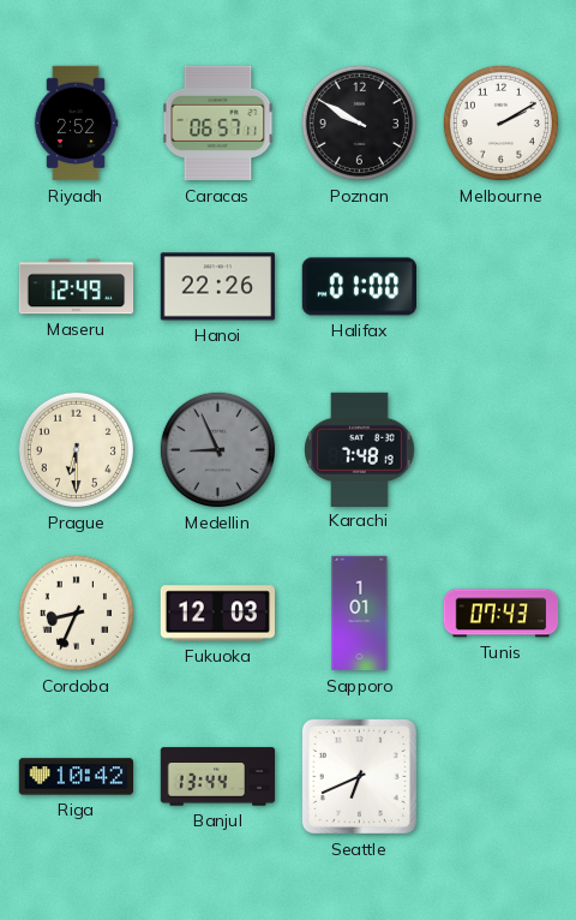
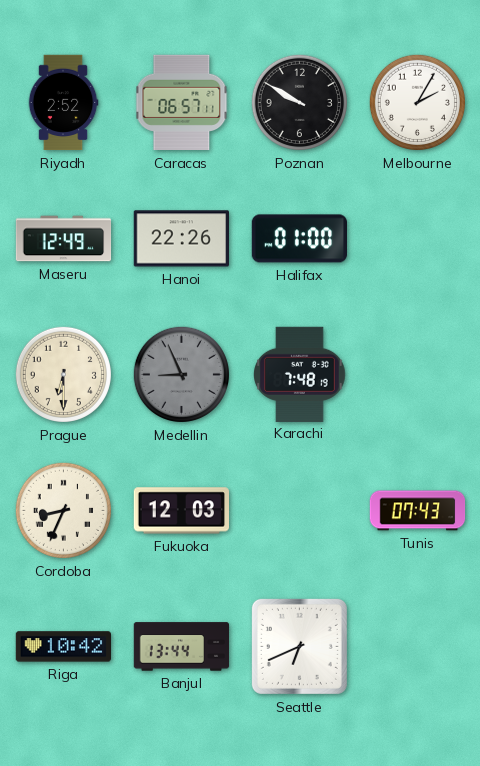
Melbourne: 2:10 -> 2:05
Sapporo: 1:01 -> none
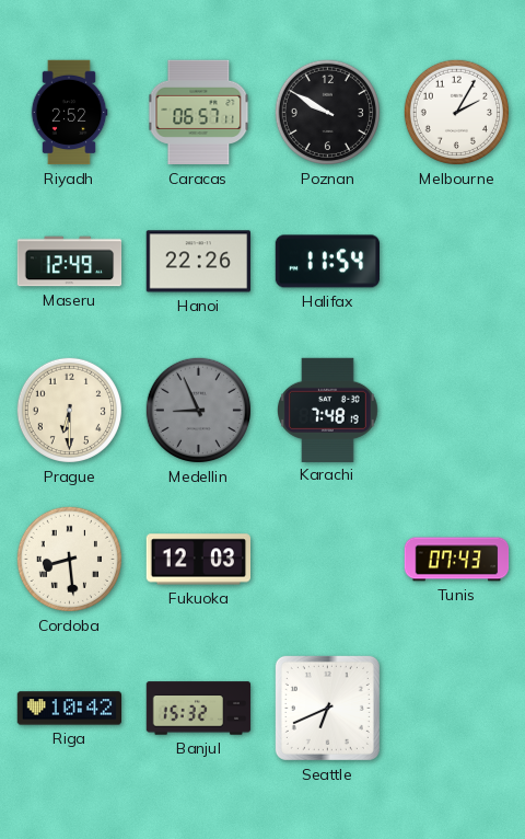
Halifax: 01:00 -> 11:54
Cordoba: 8:34 -> 8:29
Banjul: 13:44 -> 15:32
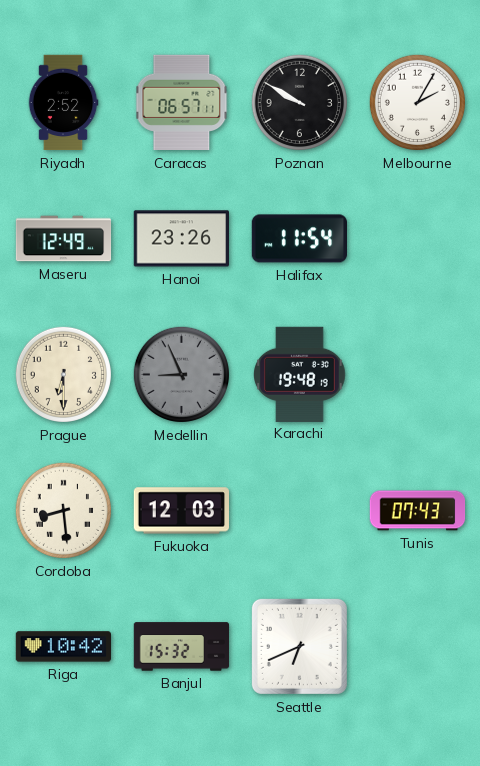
Hanoi: 22:26 -> 23:26
Karachi: 7:48 -> 19:48
